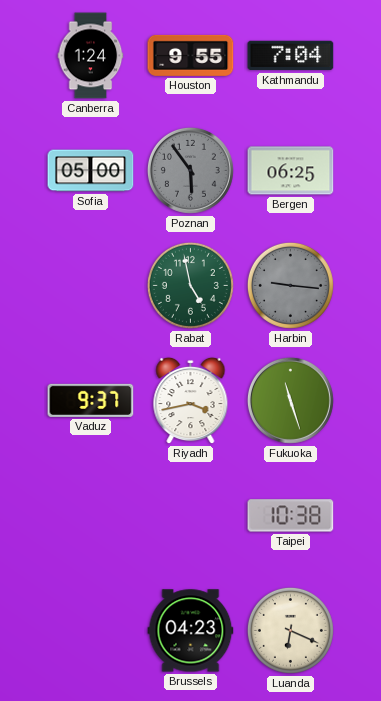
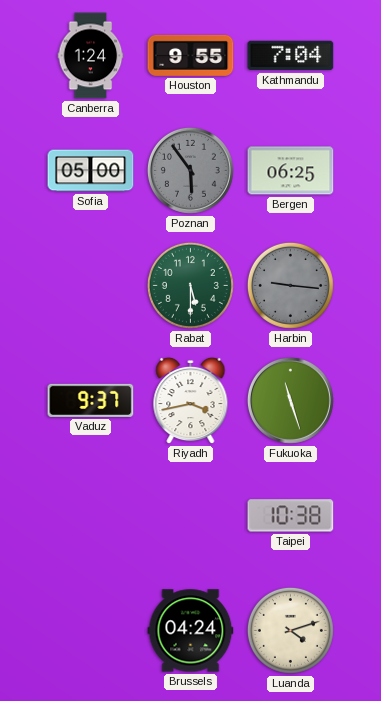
Rabat: 4:58 -> 5:30
Brussels: 04:23 -> 04:24
Luanda: 6:19 -> 4:12
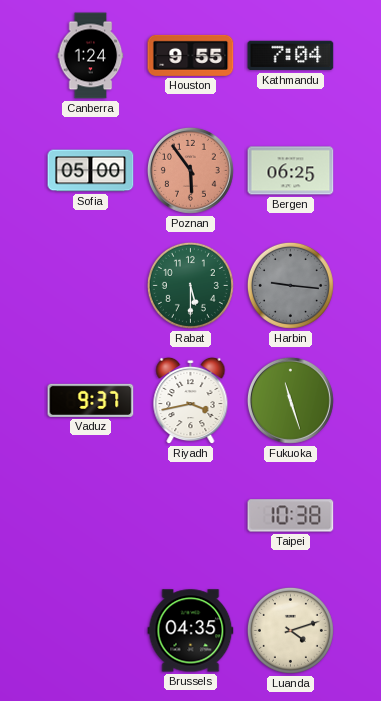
Poznan dial: grey -> salmon
Brussels: 04:24 -> 04:35
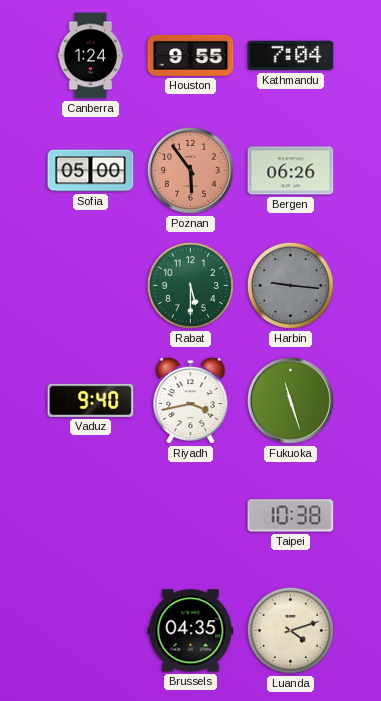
Bergen: 06:25 -> 06:26
Vaduz: 9:37 -> 9:40
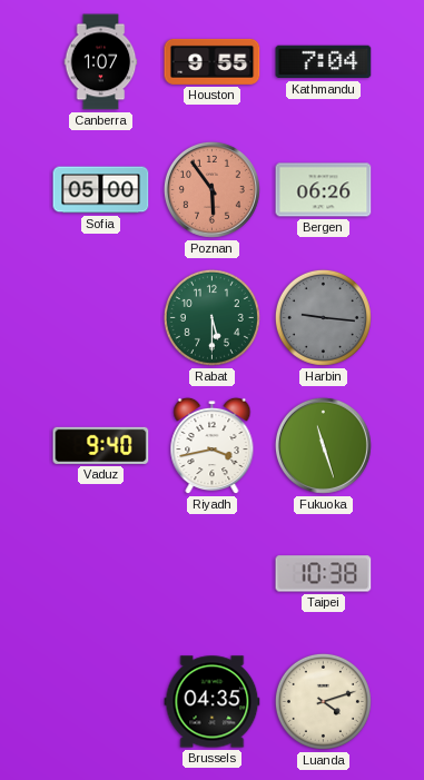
Canberra: 1:24 -> 1:07
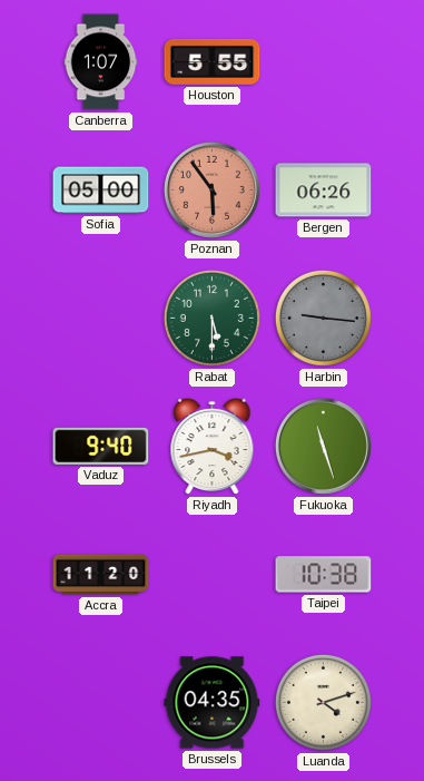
Houston: 9:55 -> 5:55
Kathmandu: 7:04 -> none
Accra: none -> 11:20
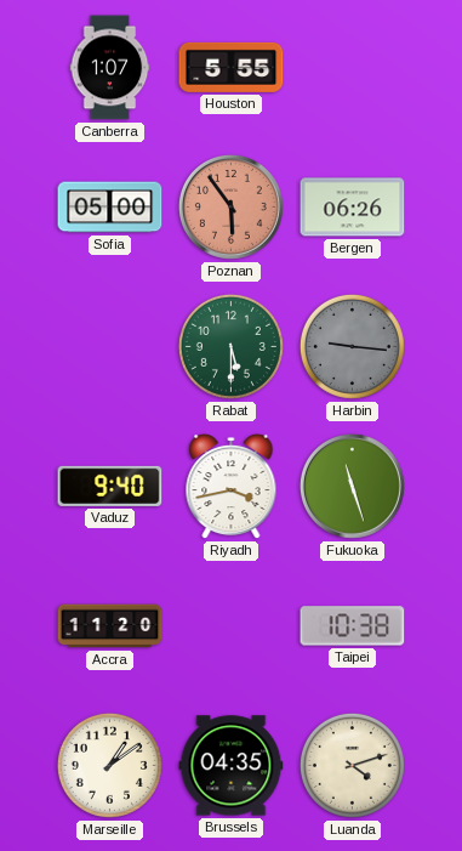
Marseille: none -> 1:09
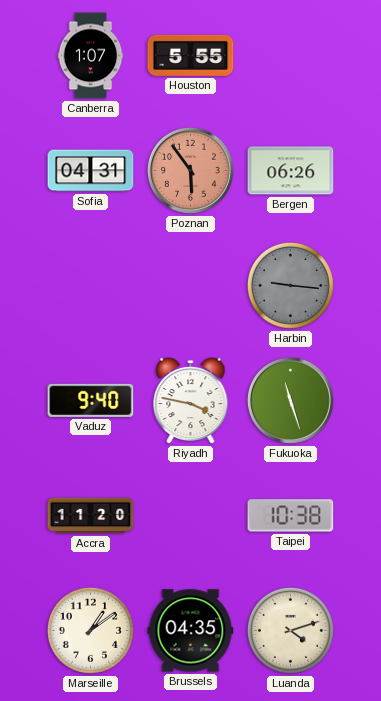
Sofia: 05:00 -> 04:31
Rabat: 5:30 -> none
Riyadh: 3:43 -> 3:47
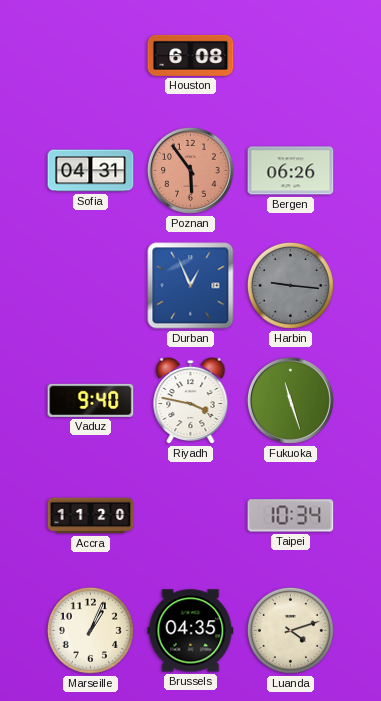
Canberra: 1:07 -> none
Houston: 5:55 -> 6:08
Durban: none -> 12:56
Taipei: 10:38 -> 10:34
Marseille: 1:09 -> 1:04
